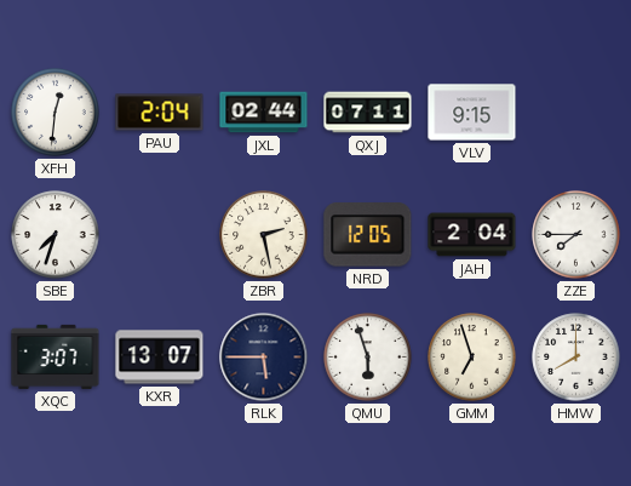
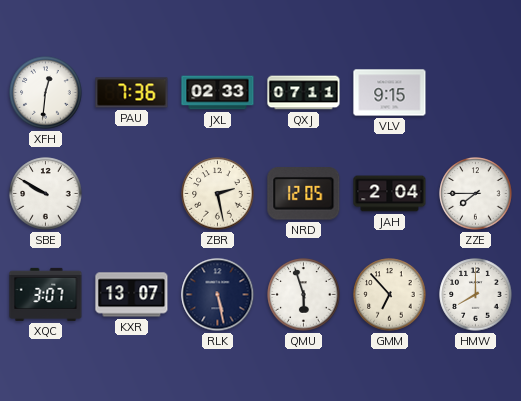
PAU: 2:04 -> 7:36
JXL: 02:44 -> 02:33
SBE: 7:33 -> 9:50
RLK: 5:45 -> 5:28
GMM: 6:57 -> 6:53
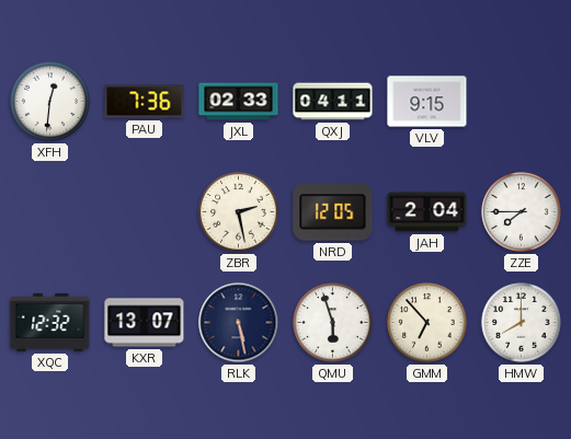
QXJ: 07:11 -> 04:11
SBE: 9:50 -> none
XQC: 3:07 -> 12:32
